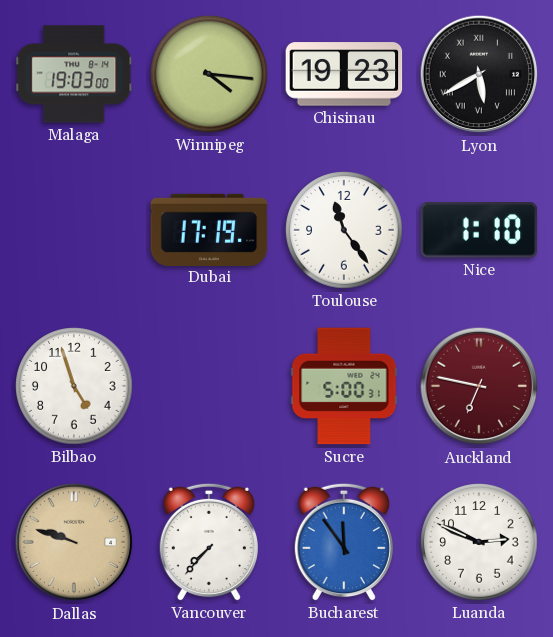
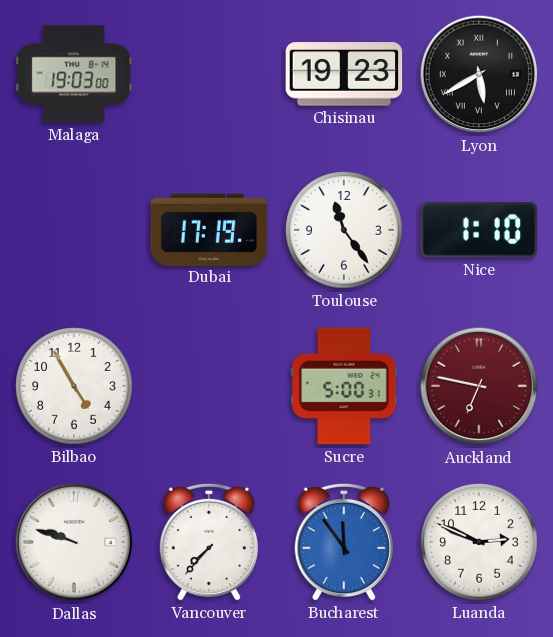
Winnipeg: 4:16 -> none
Bilbao: 4:57 -> 4:55
Dallas dial: champagne -> white
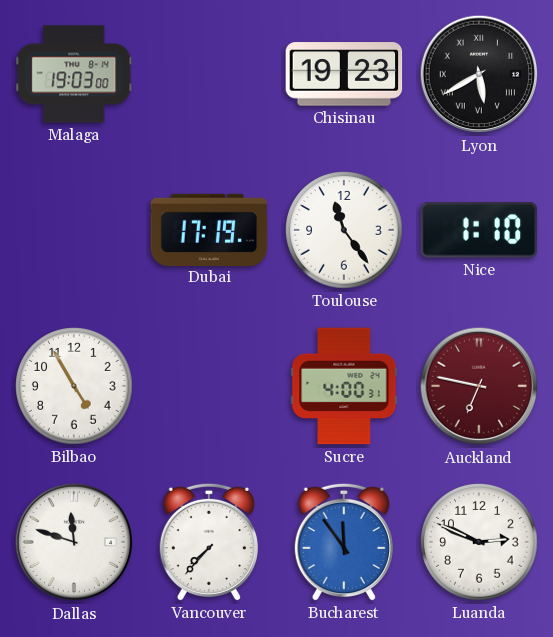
Sucre: 5:00 -> 4:00
Dallas: 9:48 -> 11:48
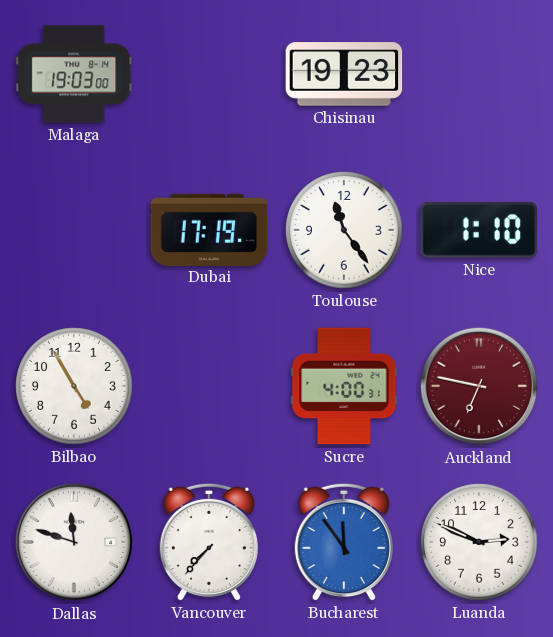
Lyon: 5:40 -> none
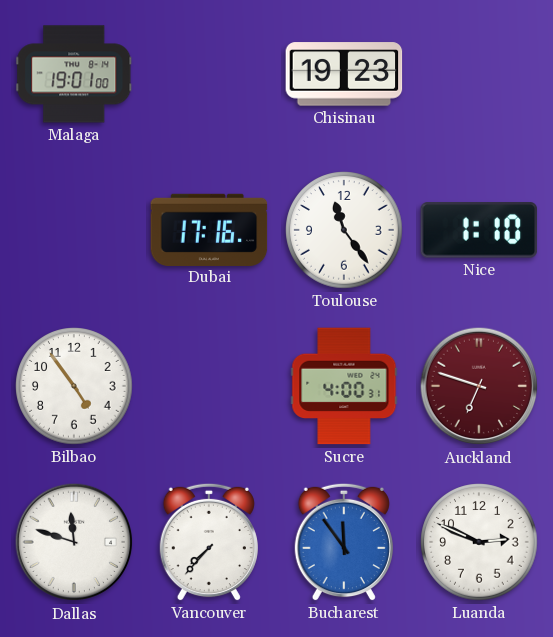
Malaga: 19:03 -> 19:01
Dubai: 17:19 -> 17:16
Bilbao: 4:55 -> 4:54
Auckland: 6:47 -> 6:48
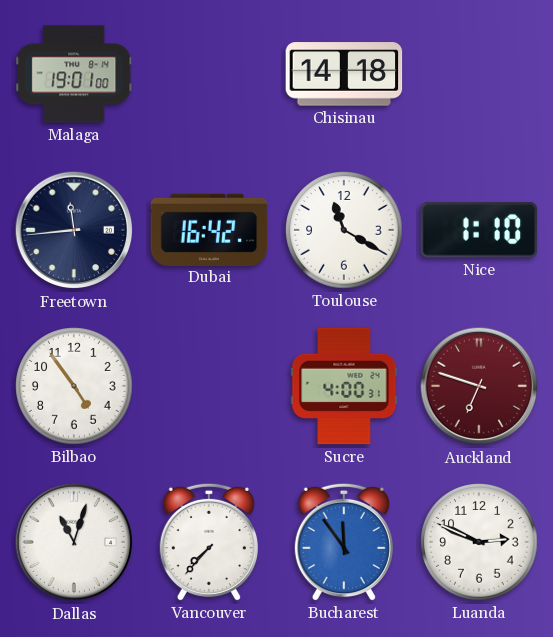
Chisinau: 19:23 -> 14:18
Freetown: none -> 11:44
Dubai: 17:16 -> 16:42
Toulouse: 11:24 -> 11:20
Dallas: 11:48 -> 11:03
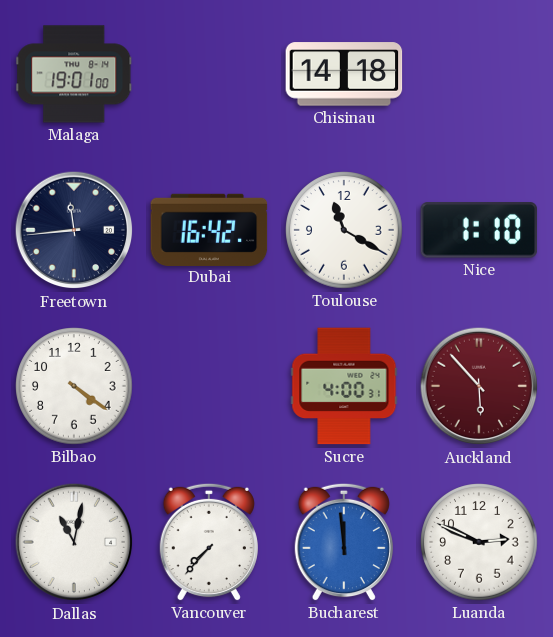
Bilbao: 4:54 -> 4:21
Auckland: 6:48 -> 5:53
Dallas: 11:03 -> 11:02
Bucharest: 11:54 -> 11:59
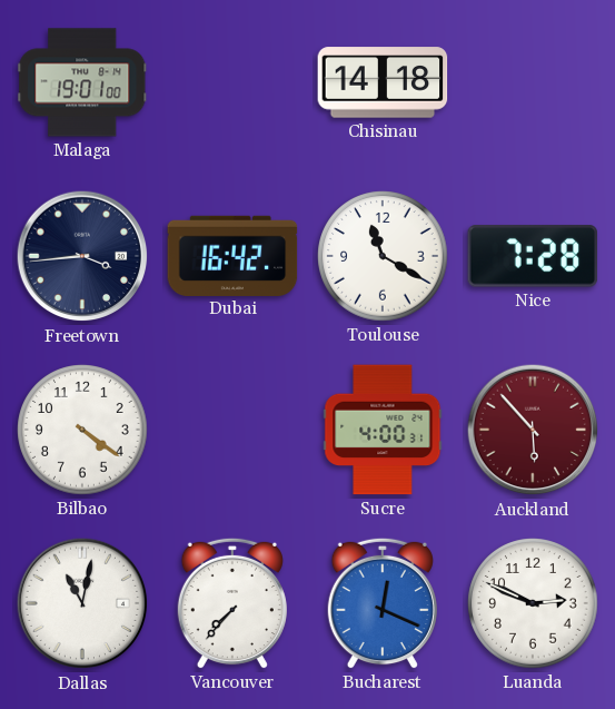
Freetown: 11:44 -> 3:44
Nice: 1:10 -> 7:28
Bucharest: 11:59 -> 12:19
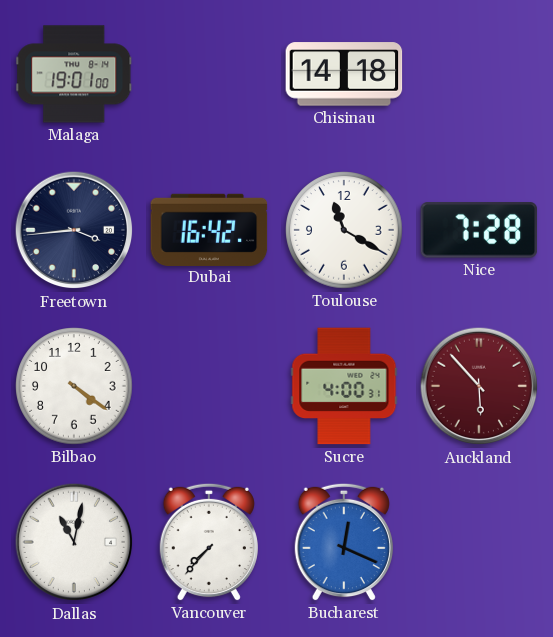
Luanda: 2:49 -> none
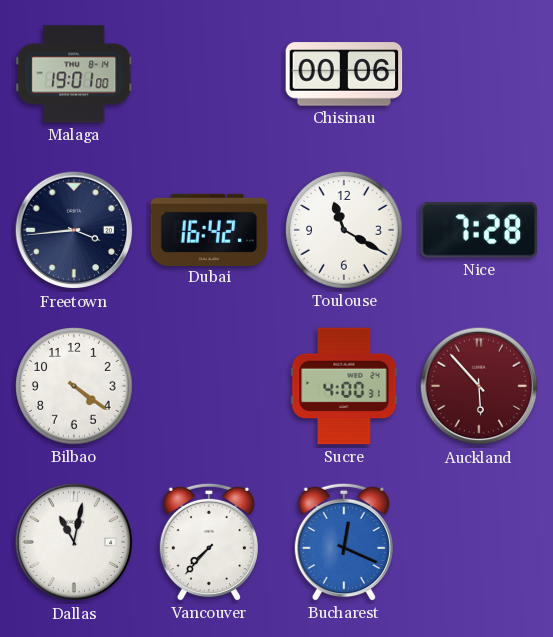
Chisinau: 14:18 -> 00:06
